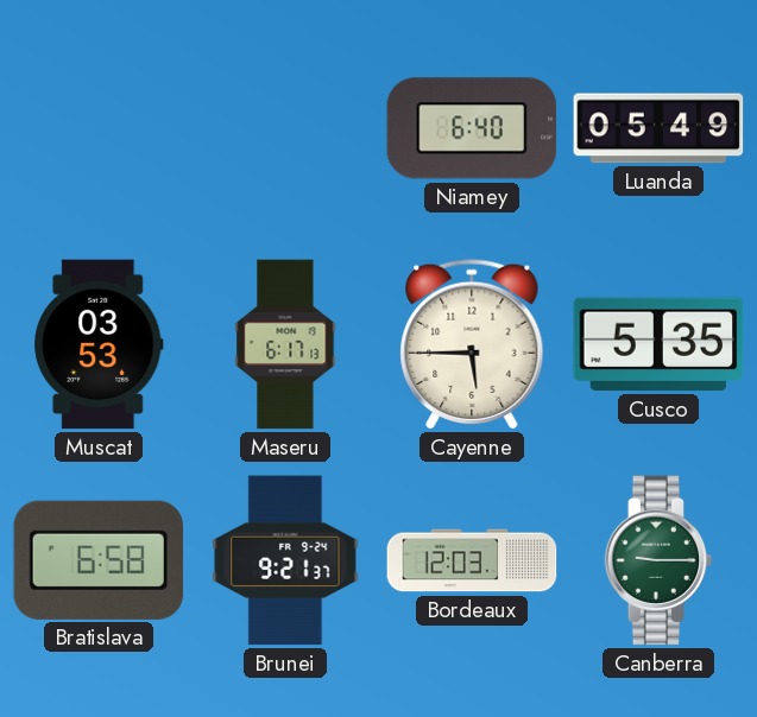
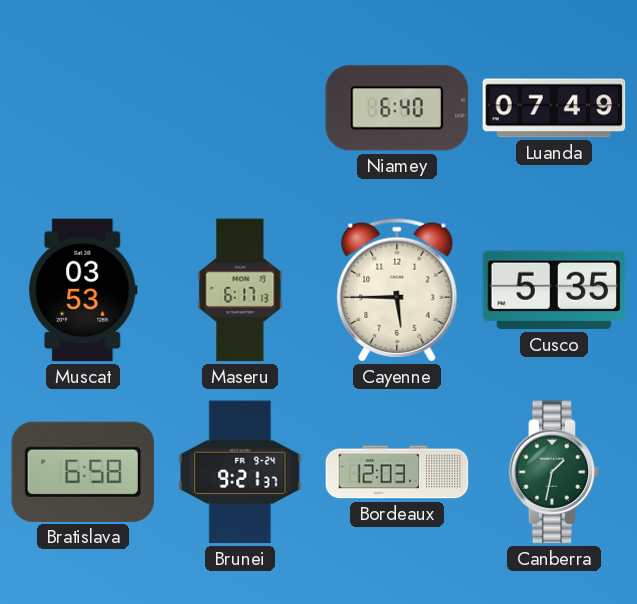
Luanda: 05:49 -> 07:49
Canberra: 9:15 -> 1:32
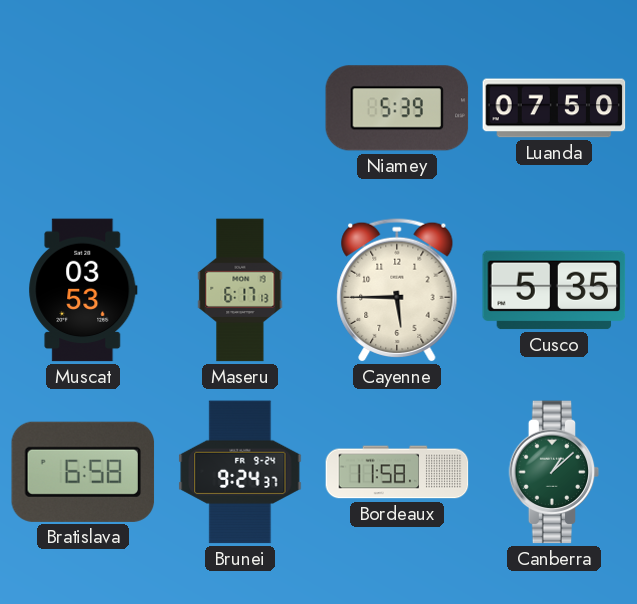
Niamey: 6:40 -> 5:39
Luanda: 07:49 -> 07:50
Brunei: 9:21 -> 9:24
Bordeaux: 12:03 -> 11:58
Canberra: 1:32 -> 1:08
